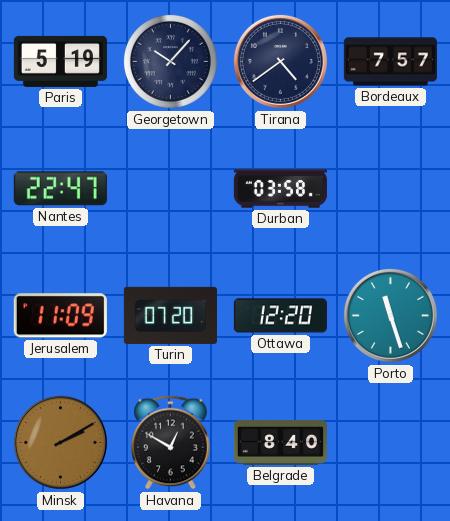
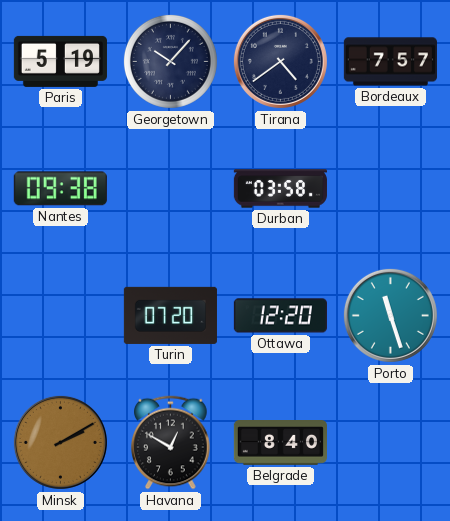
Nantes: 22:47 -> 09:38
Jerusalem: 11:09 -> none
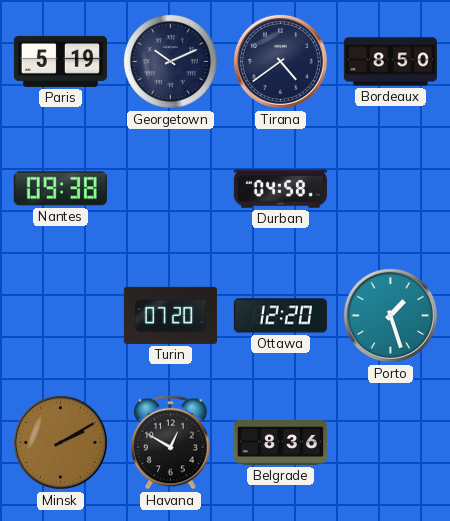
Georgetown: 10:07 -> 10:11
Bordeaux: 7:57 -> 8:50
Durban: 03:58 -> 04:58
Porto: 11:27 -> 1:27
Belgrade: 8:40 -> 8:36
